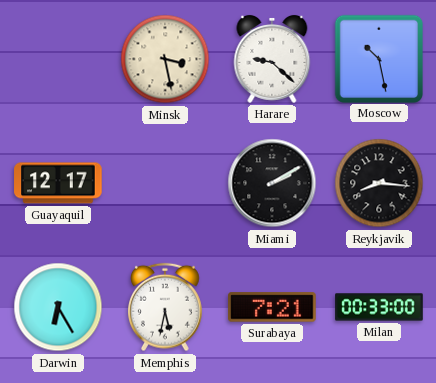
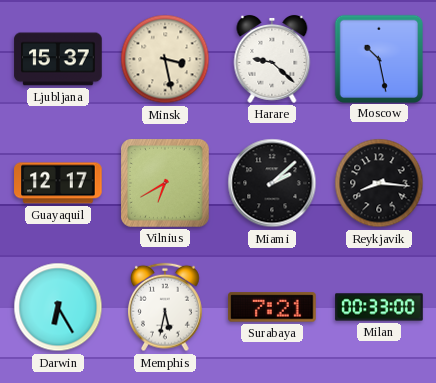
Ljubljana: none -> 15:37
Vilnius: none -> 6:40
Miami: 2:10 -> 2:08
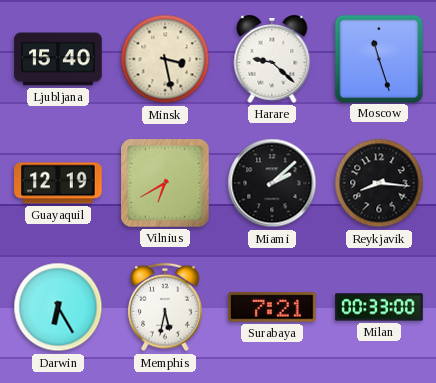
Ljubljana: 15:37 -> 15:40
Moscow: 10:28 -> 11:27
Guayaquil: 12:17 -> 12:19
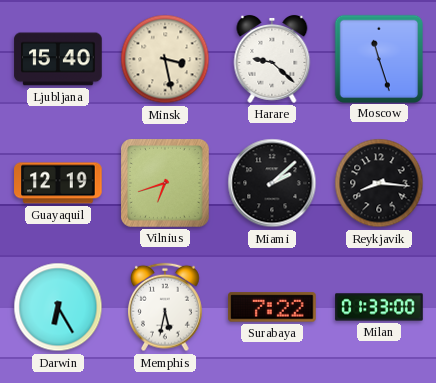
Vilnius: 6:40 -> 6:42
Surabaya: 7:21 -> 7:22
Milan: 00:33 -> 01:33
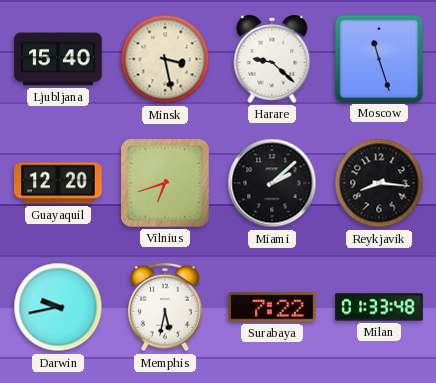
Guayaquil: 12:19 -> 12:20
Darwin: 6:25 -> 9:43
Milan: 01:33:00 -> 01:33:48
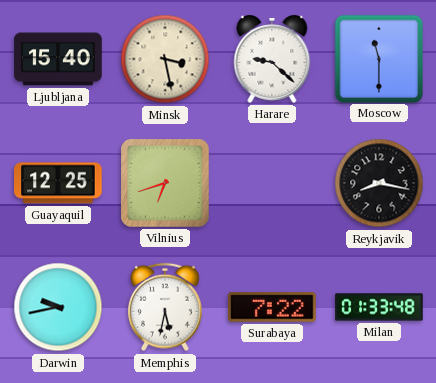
Moscow: 11:27 -> 11:30
Guayaquil: 12:20 -> 12:25
Miami: 2:08 -> none
Reykjavik: 8:16 -> 8:17
